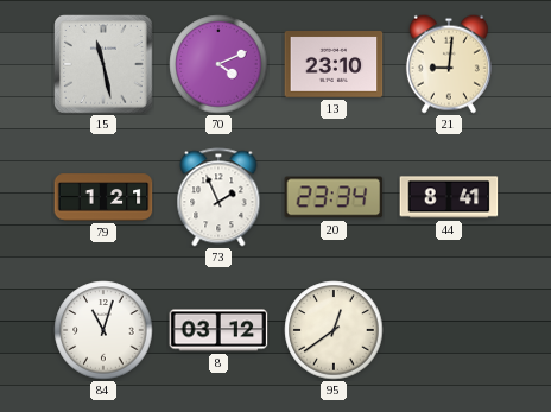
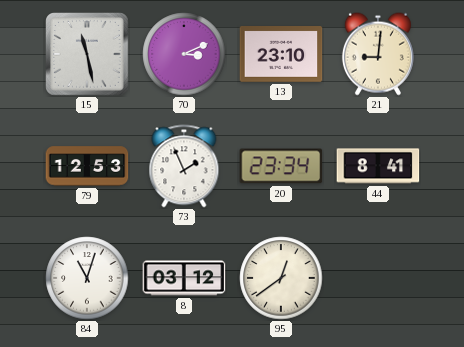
70: 4:11 -> 3:11
79: 1:21 -> 12:53
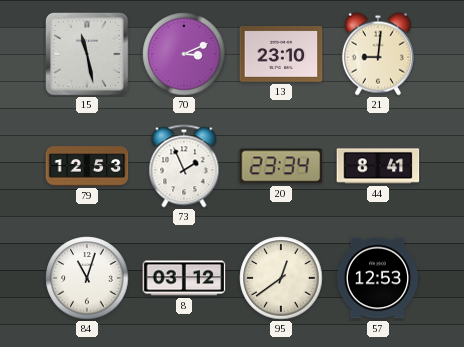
57: none -> 12:53
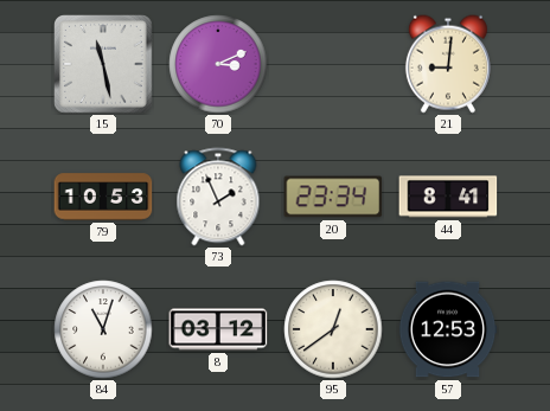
13: 23:10 -> none
79: 12:53 -> 10:53
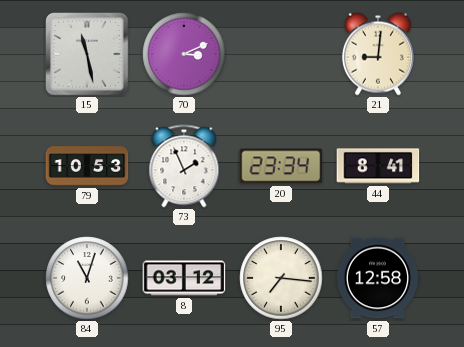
95: 12:39 -> 7:16
57: 12:53 -> 12:58
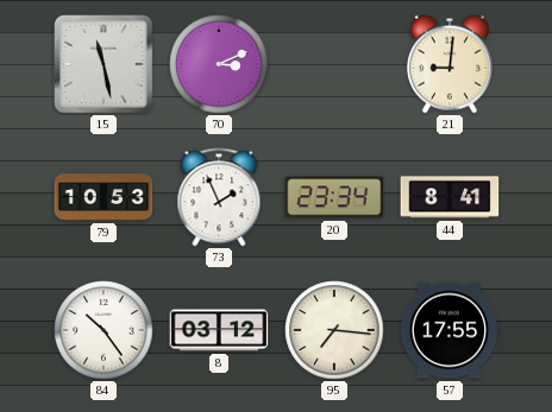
84: 11:03 -> 10:24
57: 12:58 -> 17:55
